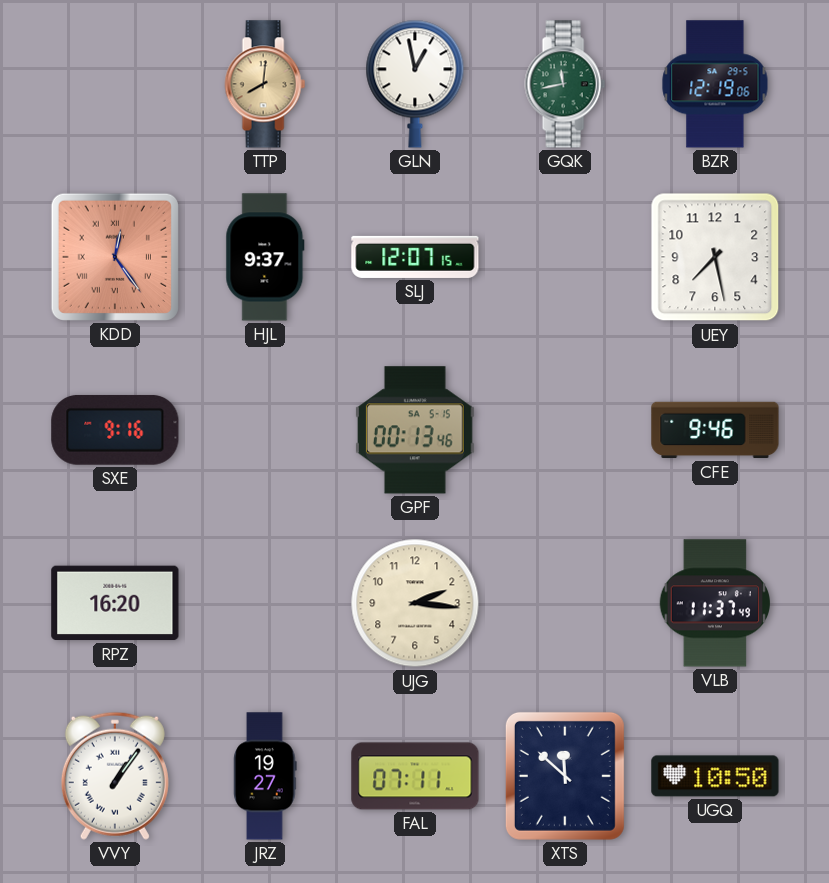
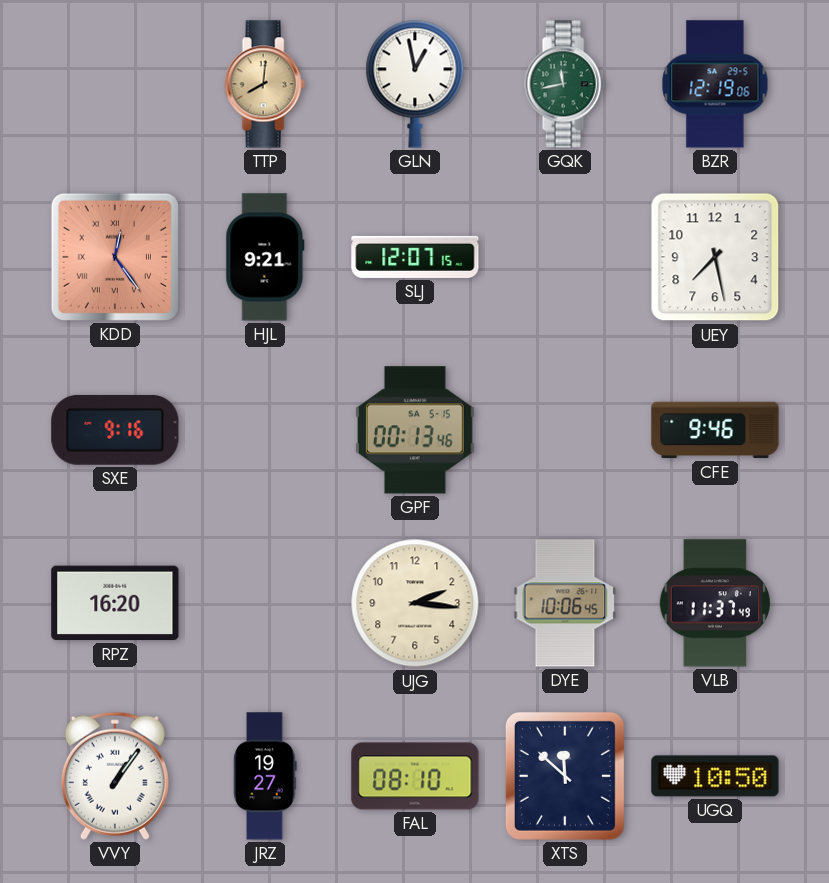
HJL: 9:37 -> 9:21
DYE: none -> 10:06
FAL: 07:11 -> 08:10
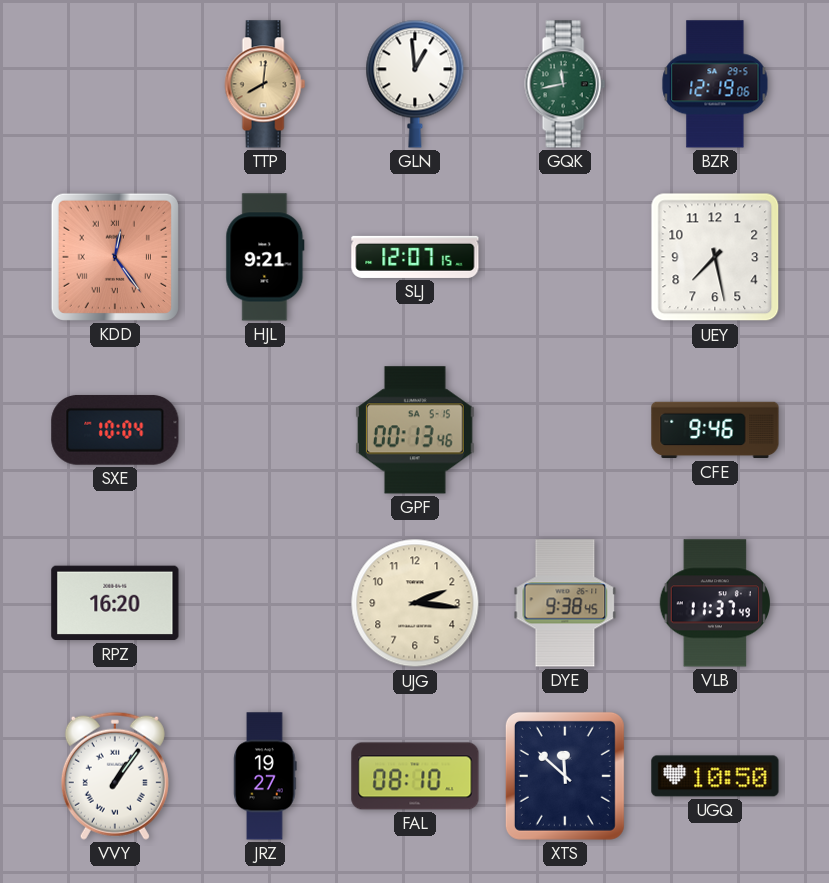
GLN: 12:58 -> 12:59
SXE: 9:16 -> 10:04
DYE: 10:06 -> 9:38
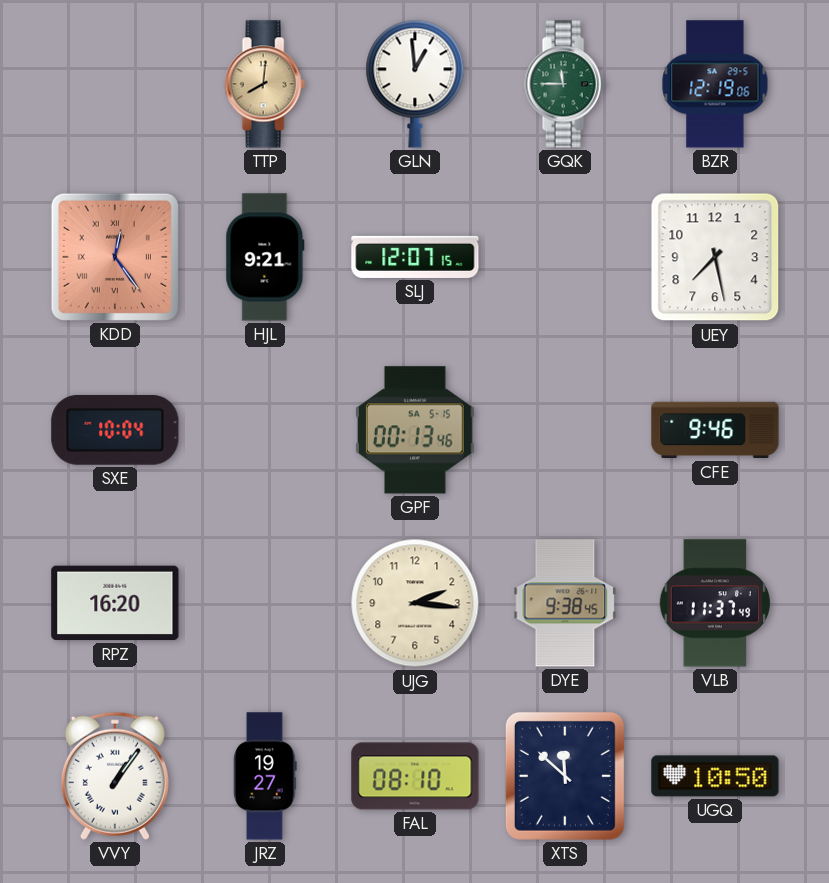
GQK: 11:43 -> 11:45
